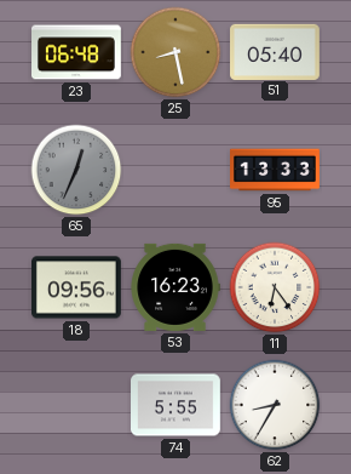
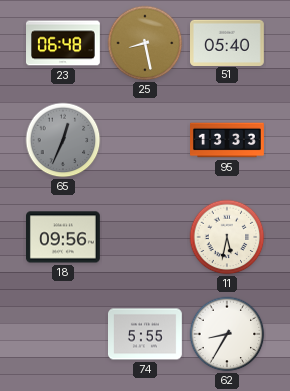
53: 16:23 -> none
11: 6:24 -> 5:32
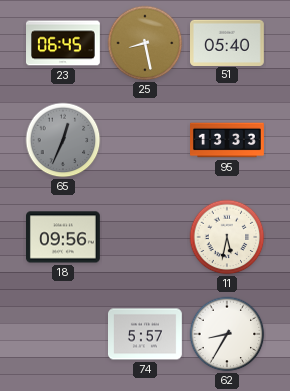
23: 06:48 -> 06:45
74: 5:55 -> 5:57
